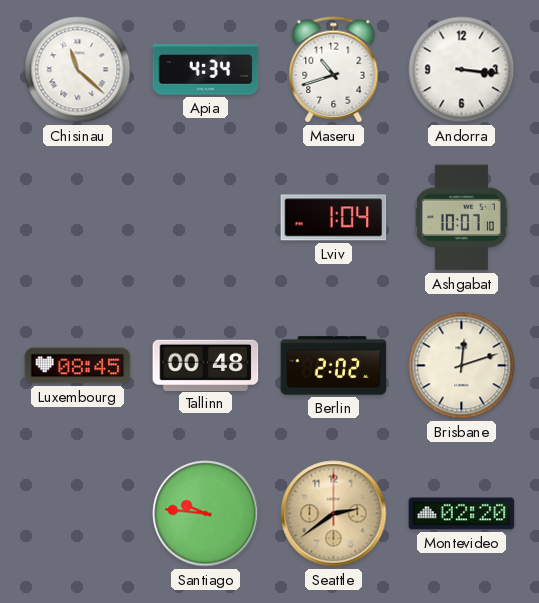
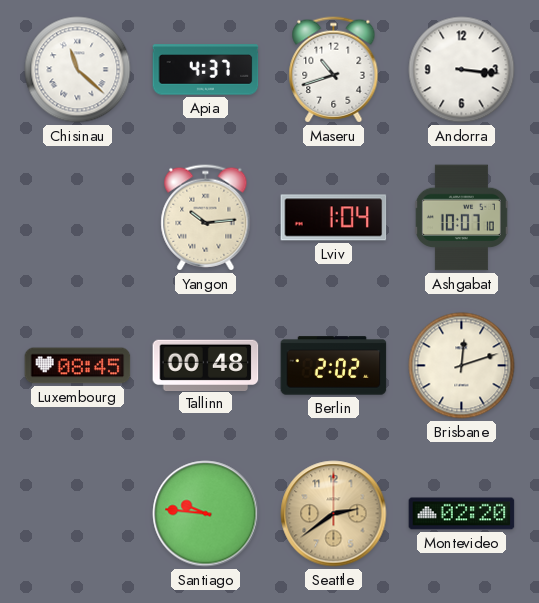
Apia: 4:34 -> 4:37
Yangon: none -> 10:14
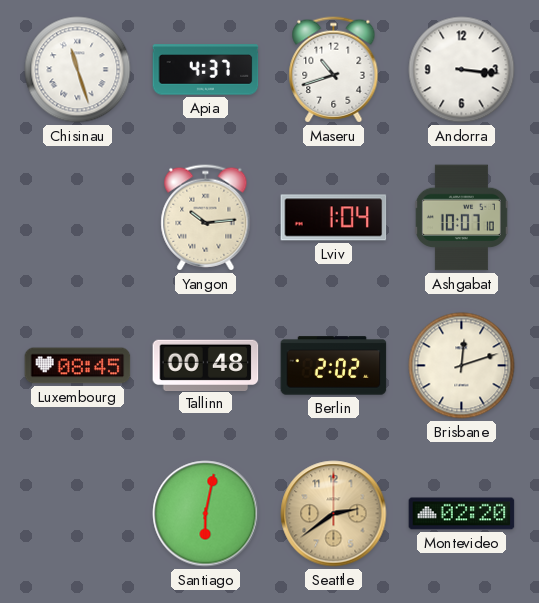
Chisinau: 11:22 -> 11:27
Santiago: 9:46 -> 6:02
